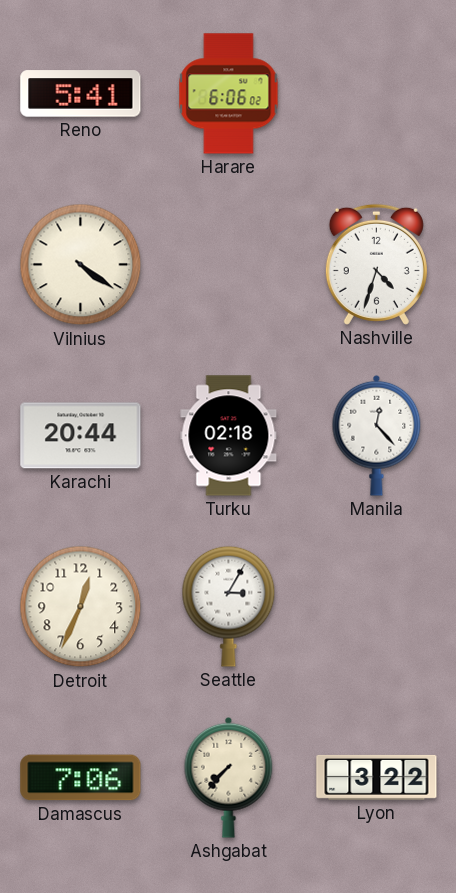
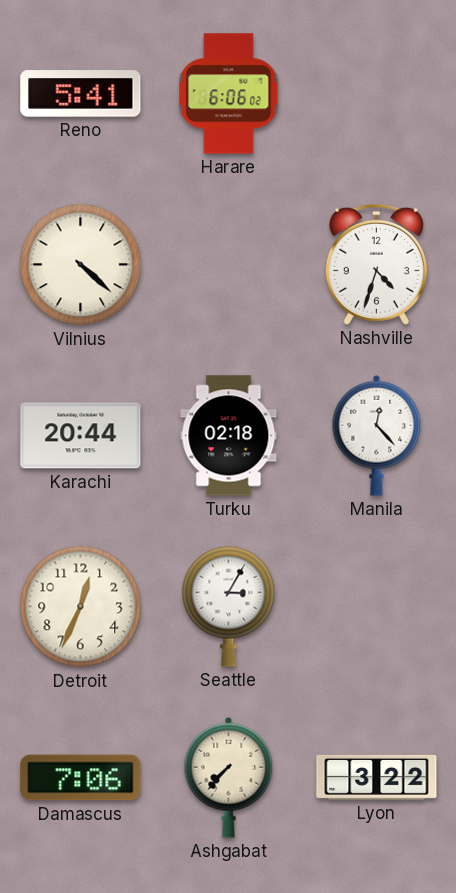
Vilnius: 4:21 -> 4:22
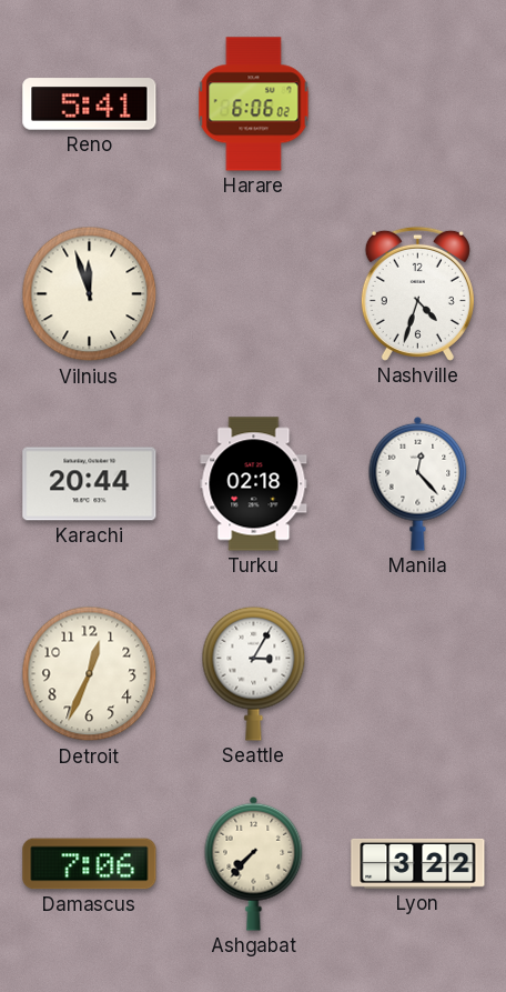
Vilnius: 4:22 -> 11:57
